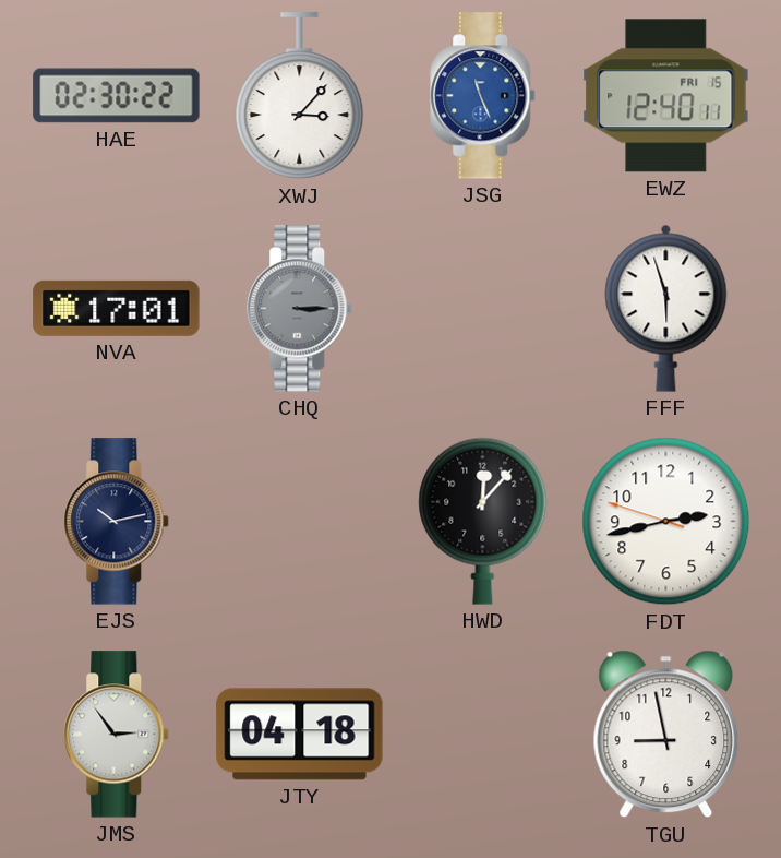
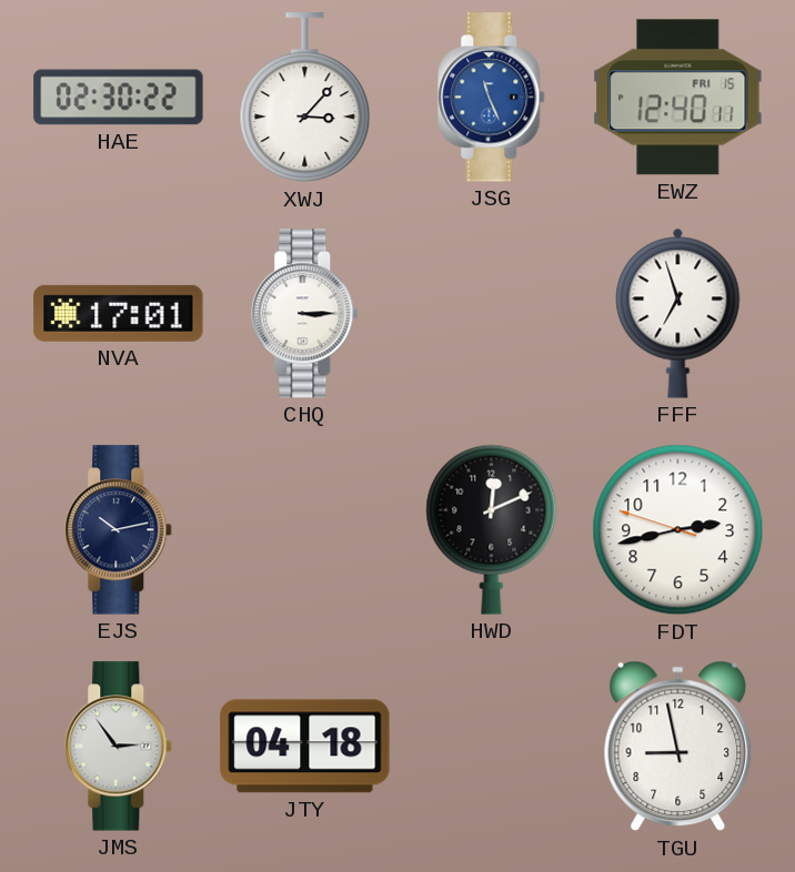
CHQ dial: grey -> white
FFF: 5:57 -> 6:57
HWD: 12:07 -> 12:11
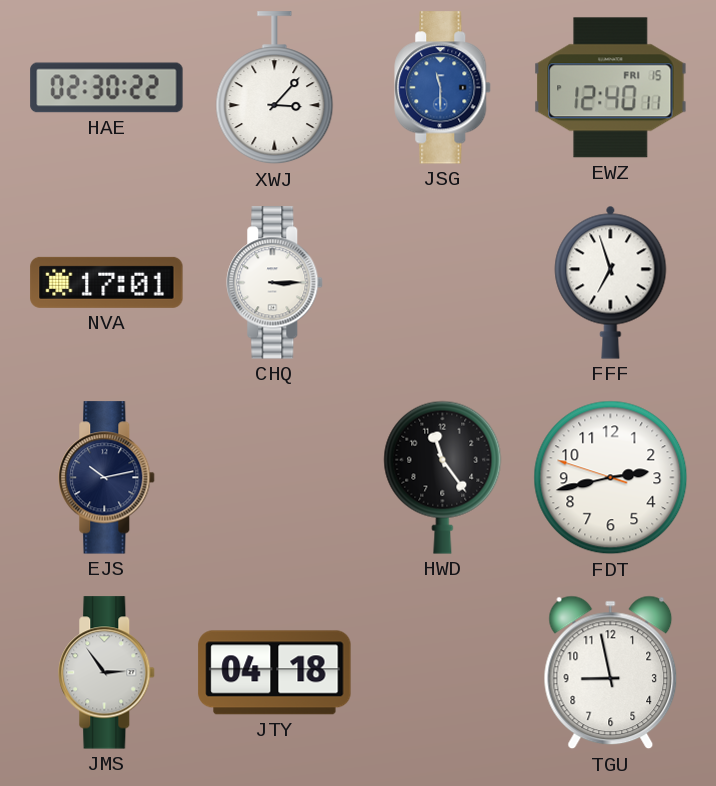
JSG: 11:26 -> 11:30
HWD: 12:11 -> 11:24
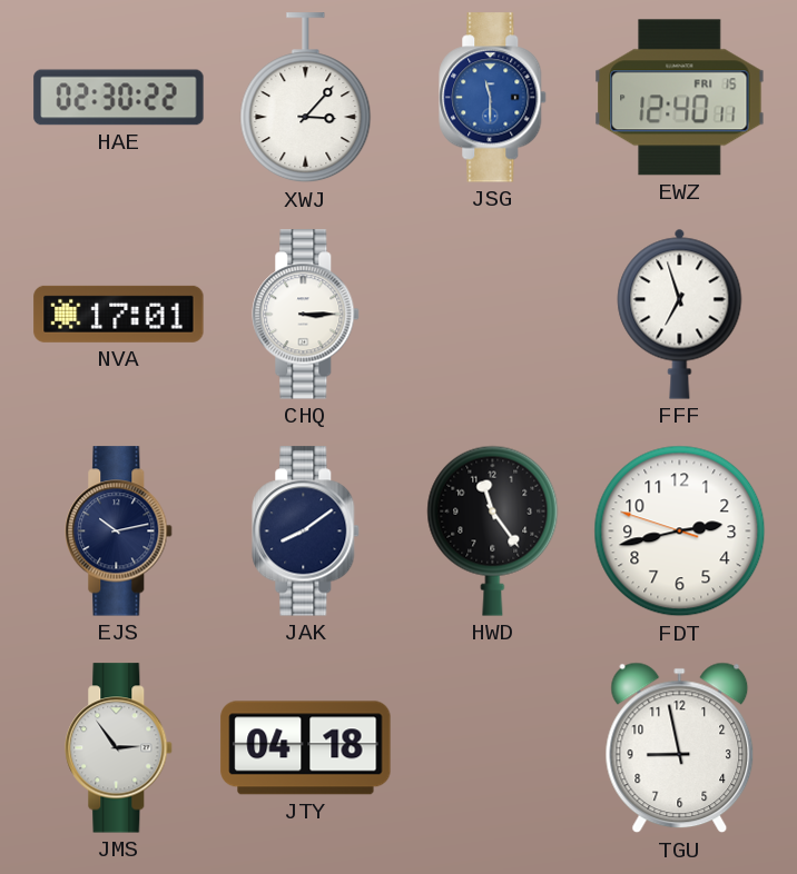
JAK: none -> 8:09
